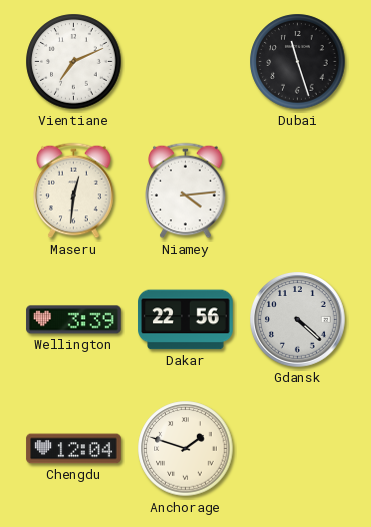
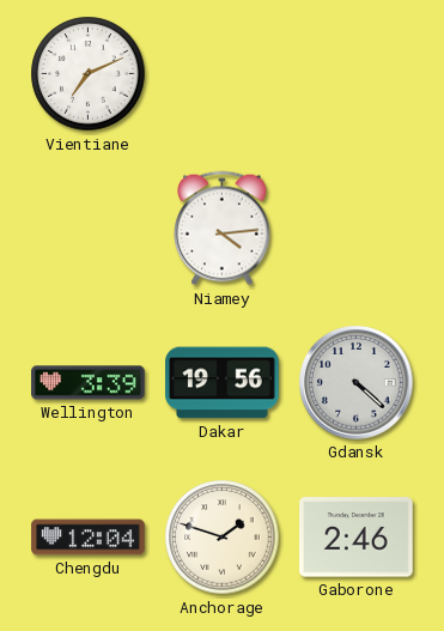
Dubai: 11:27 -> none
Maseru: 12:31 -> none
Dakar: 22:56 -> 19:56
Gaborone: none -> 2:46
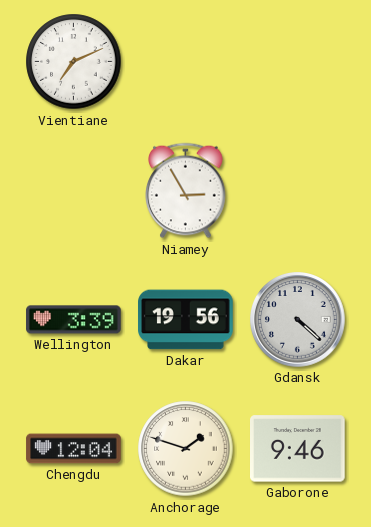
Niamey: 4:14 -> 2:55
Gaborone: 2:46 -> 9:46
